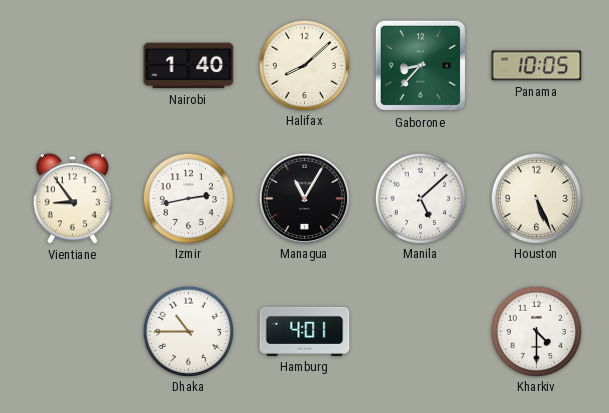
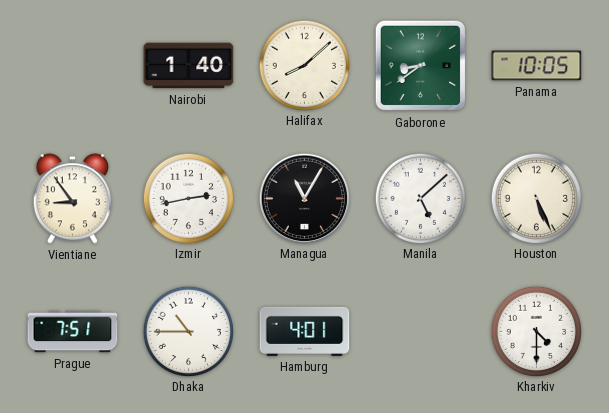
Gaborone: 8:37 -> 8:39
Prague: none -> 7:51
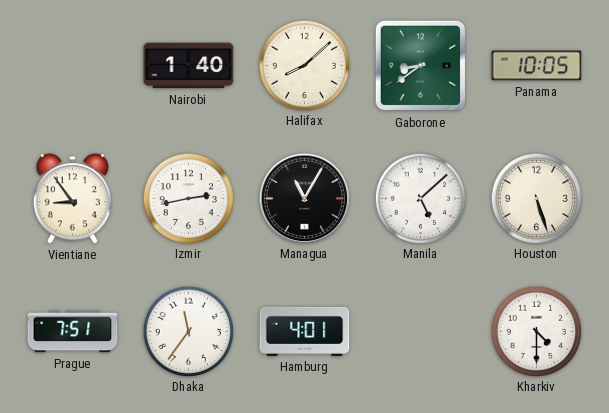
Houston: 5:26 -> 5:27
Dhaka: 10:45 -> 11:36
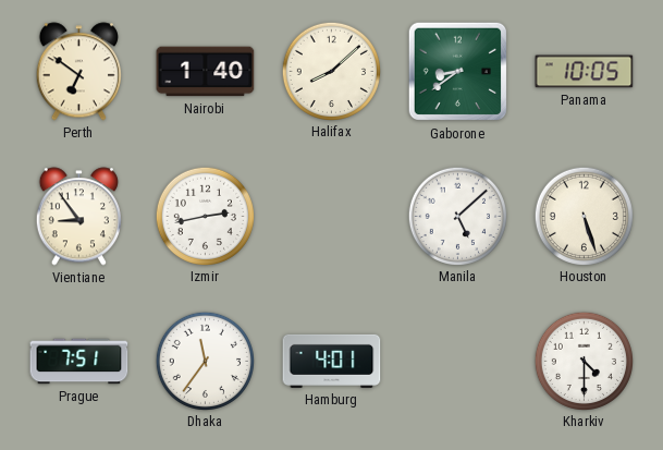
Perth: none -> 6:51
Managua: 11:05 -> none
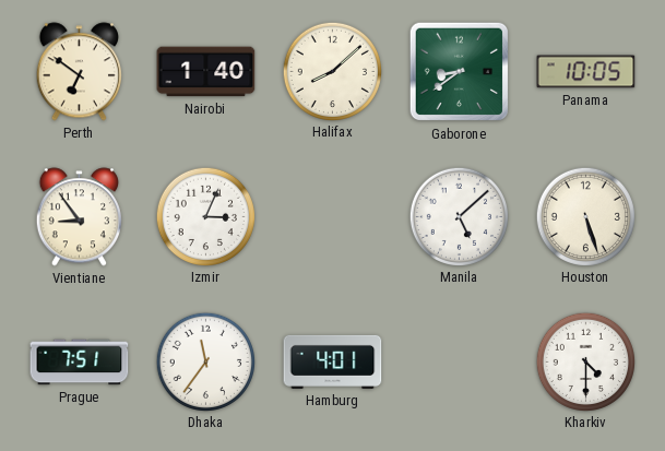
Izmir: 2:43 -> 3:04
